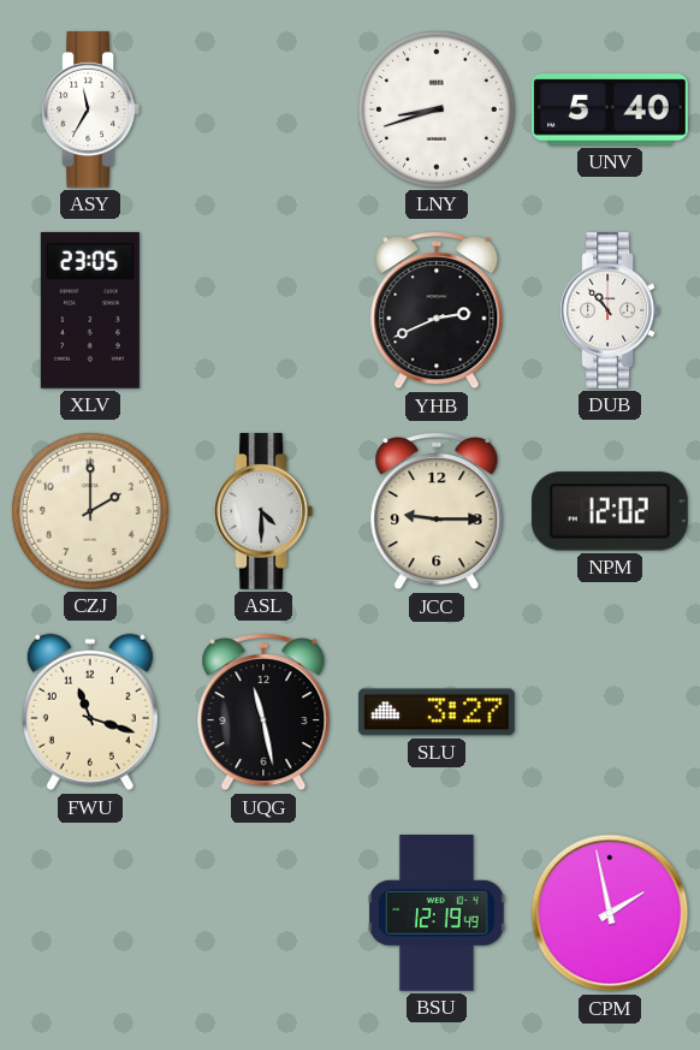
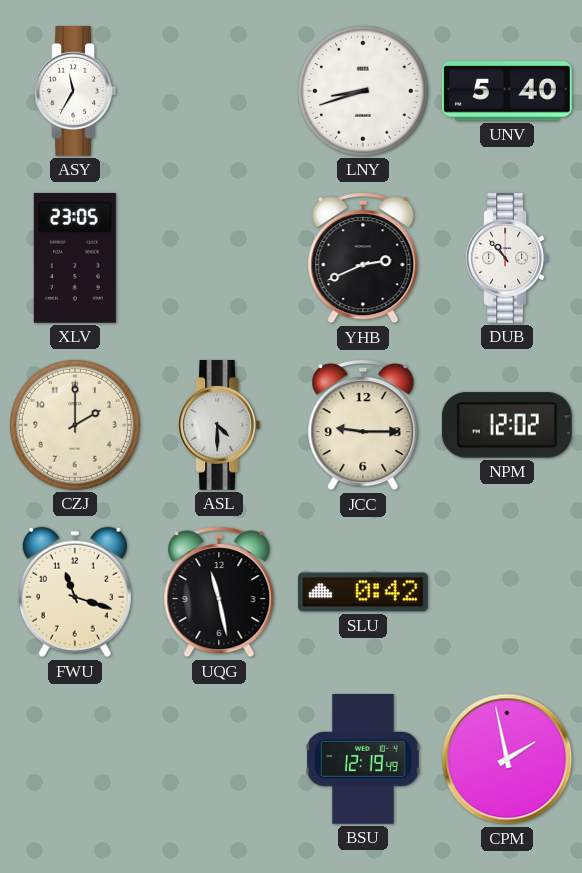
SLU: 3:27 -> 0:42
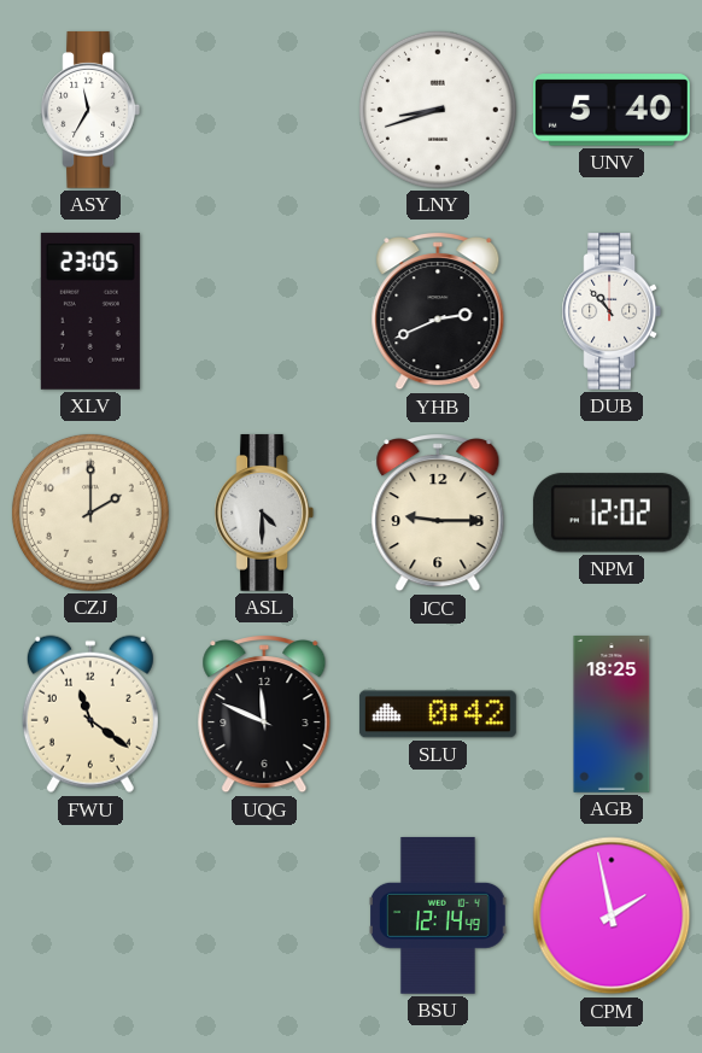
FWU: 11:18 -> 11:21
UQG: 11:28 -> 11:49
AGB: none -> 18:25
BSU: 12:19 -> 12:14
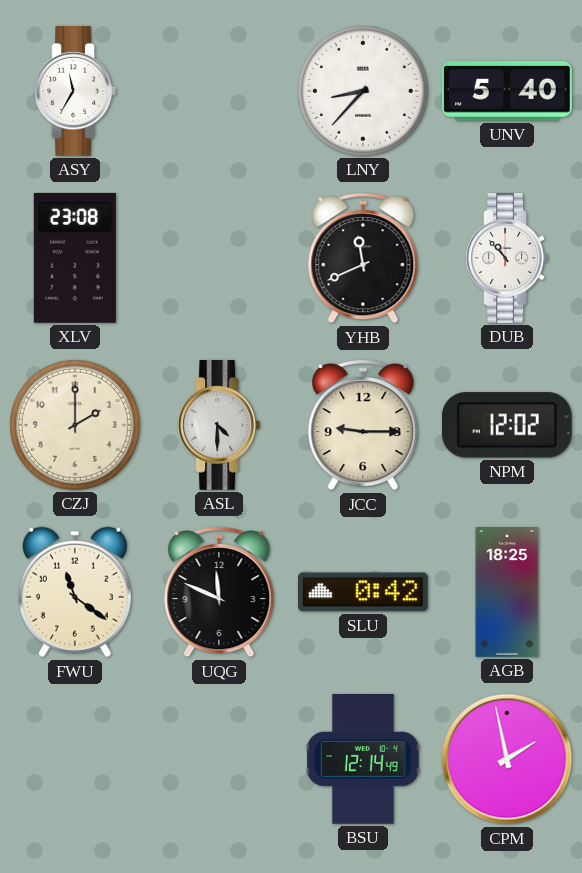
LNY: 8:42 -> 8:37
XLV: 23:05 -> 23:08
YHB: 2:41 -> 11:41
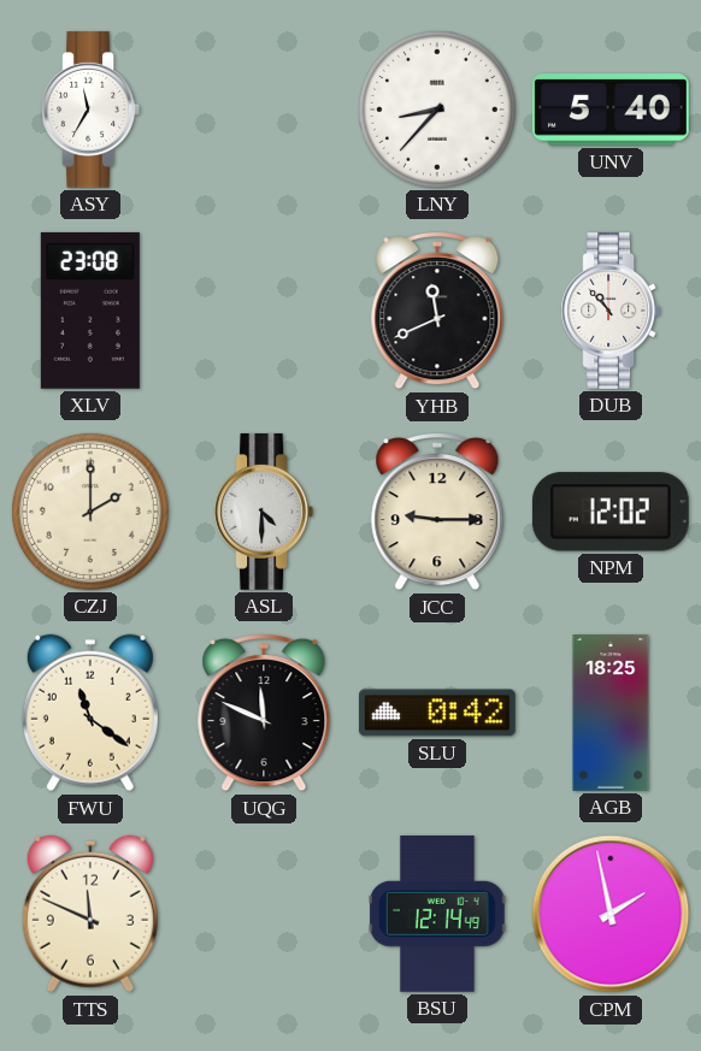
TTS: none -> 11:49
